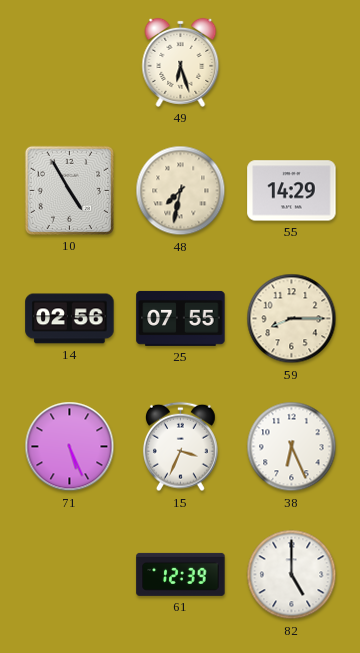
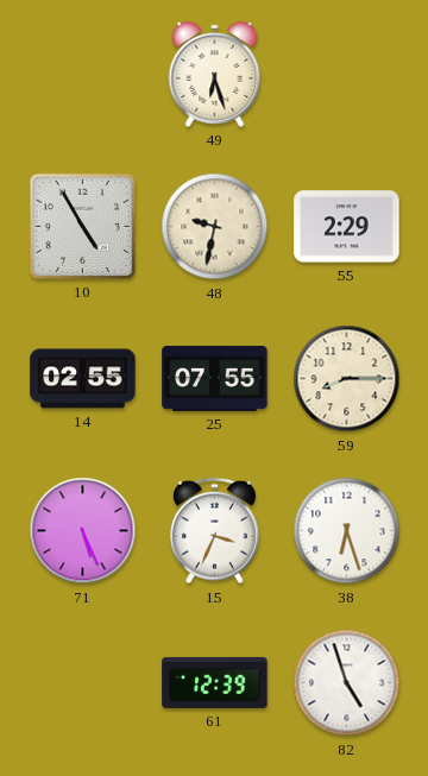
48: 7:32 -> 9:32
55: 14:29 -> 2:29
14: 02:56 -> 02:55
38: 6:26 -> 6:27
82: 5:00 -> 4:57
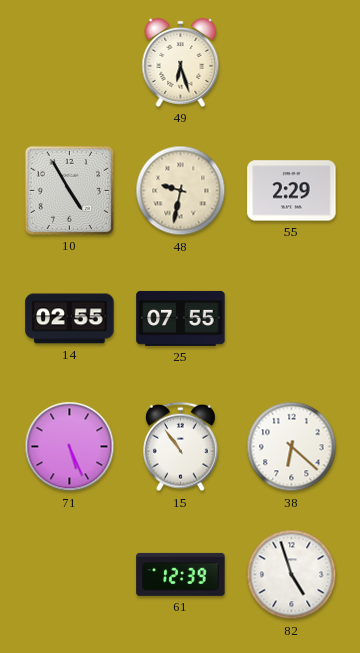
59: 8:15 -> none
15: 3:34 -> 10:54
38: 6:27 -> 6:22
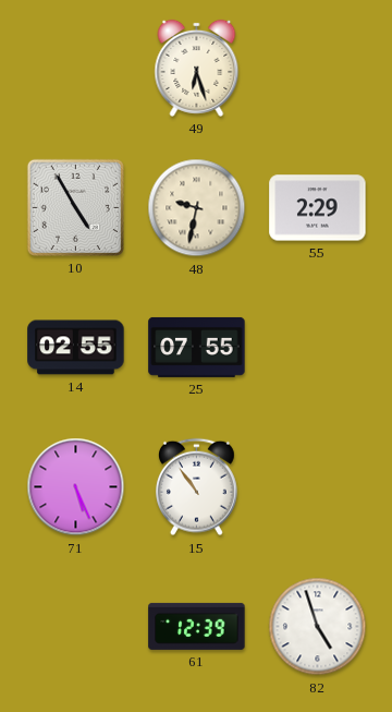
38: 6:22 -> none
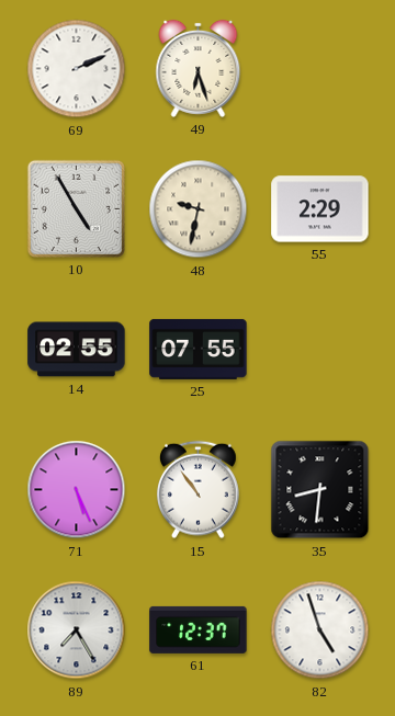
69: none -> 2:11
35: none -> 8:31
89: none -> 7:25
61: 12:39 -> 12:37
